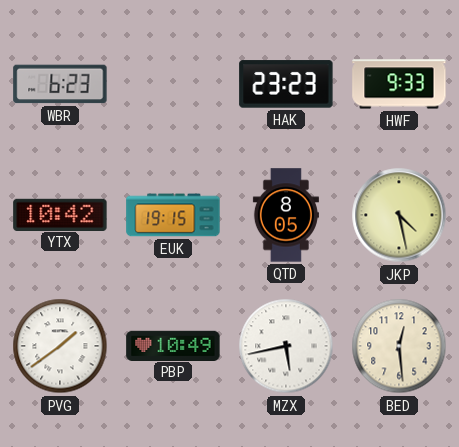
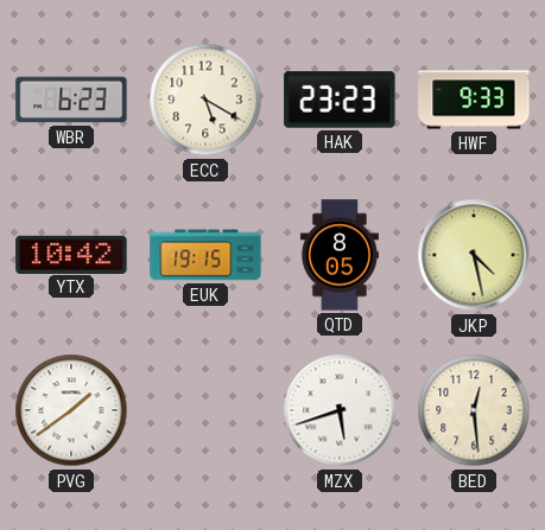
ECC: none -> 5:20
PBP: 10:49 -> none
MZX: 5:43 -> 5:42
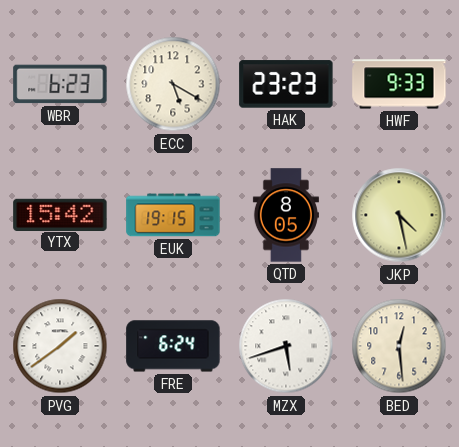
YTX: 10:42 -> 15:42
FRE: none -> 6:24
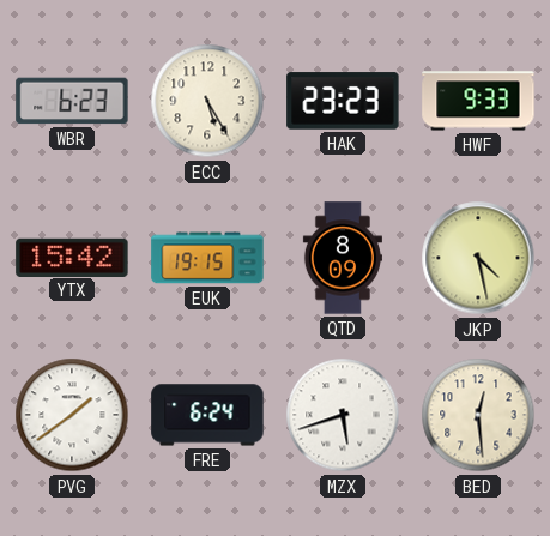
ECC: 5:20 -> 5:25
QTD: 8:05 -> 8:09
